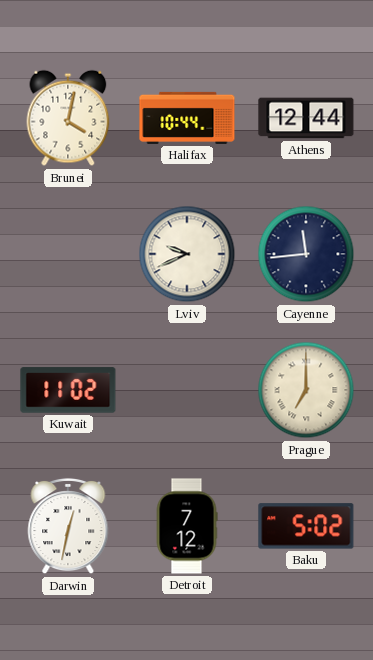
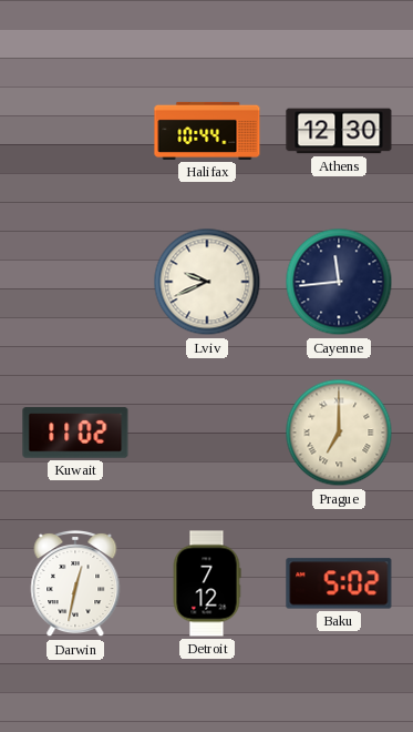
Brunei: 4:02 -> none
Athens: 12:44 -> 12:30
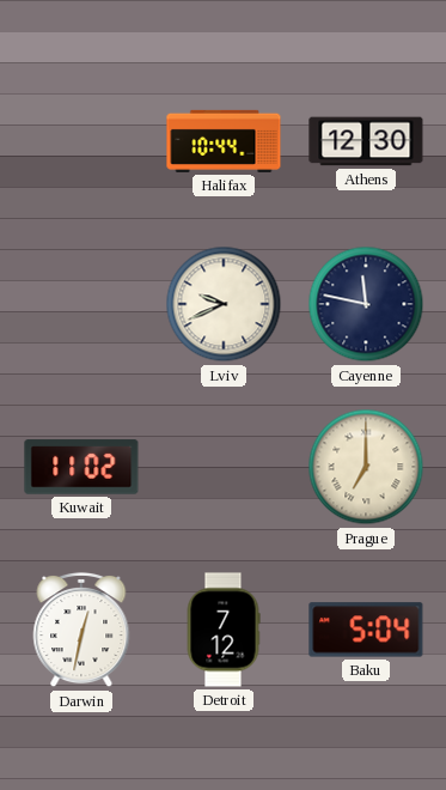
Cayenne: 11:44 -> 11:47
Baku: 5:02 -> 5:04
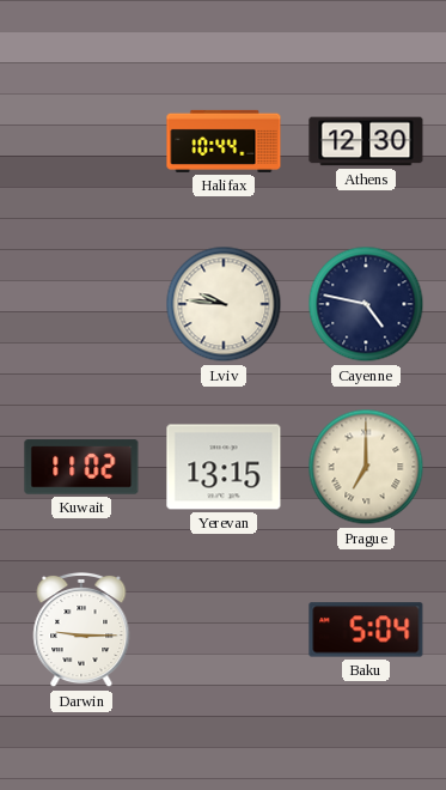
Lviv: 9:41 -> 9:46
Cayenne: 11:47 -> 4:47
Yerevan: none -> 13:15
Darwin: 12:32 -> 9:15
Detroit: 7:12 -> none
